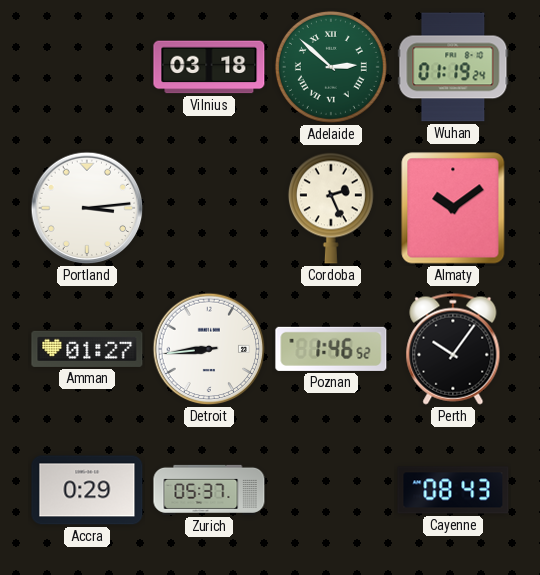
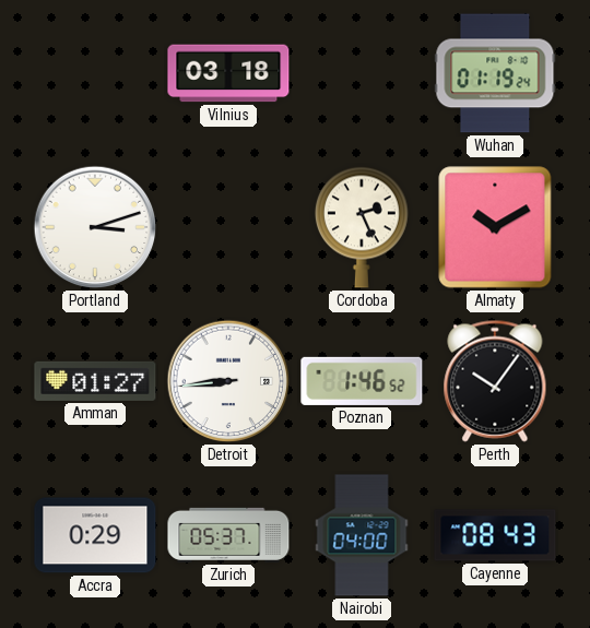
Adelaide: 2:52 -> none
Portland: 3:14 -> 3:12
Almaty: 10:09 -> 10:10
Nairobi: none -> 04:00
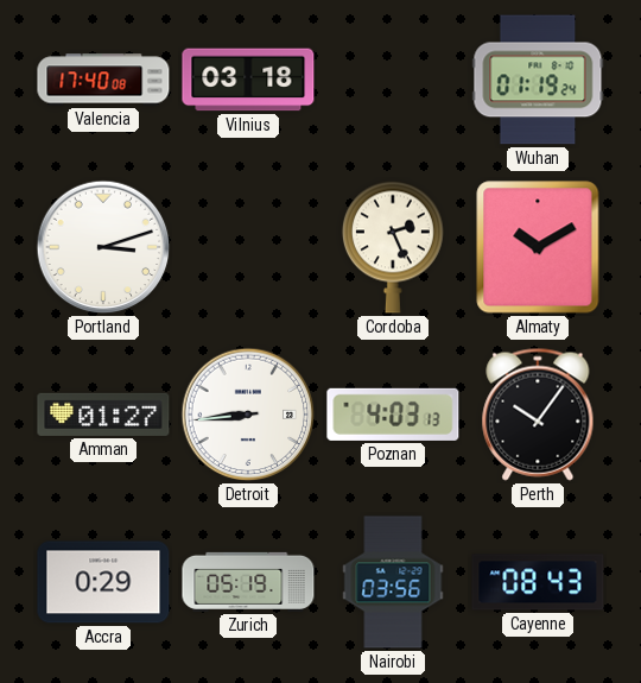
Valencia: none -> 17:40
Poznan: 1:46 -> 4:03
Zurich: 05:37 -> 05:19
Nairobi: 04:00 -> 03:56
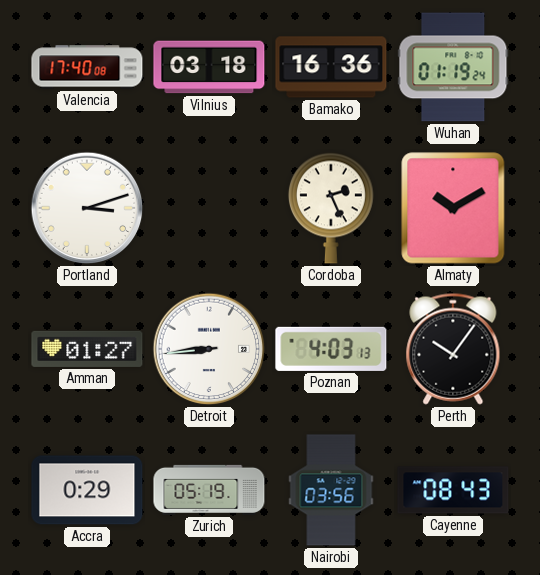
Bamako: none -> 16:36
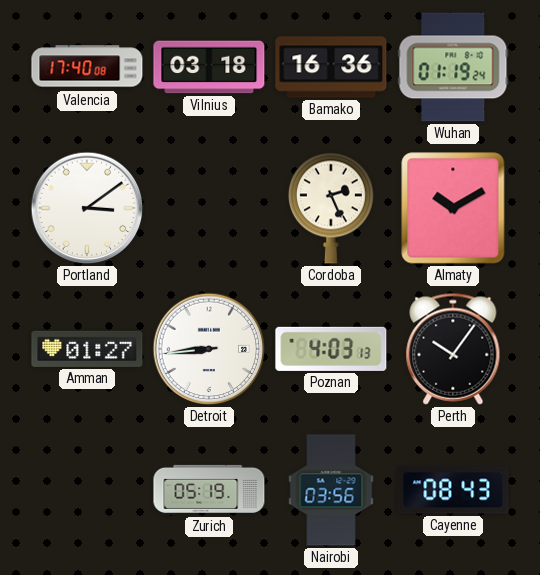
Portland: 3:12 -> 3:09
Accra: 0:29 -> none
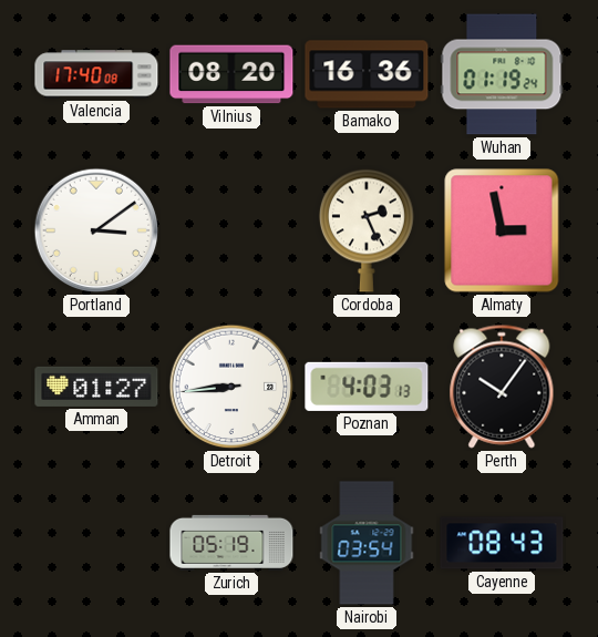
Vilnius: 03:18 -> 08:20
Almaty: 10:10 -> 2:58
Nairobi: 03:56 -> 03:54
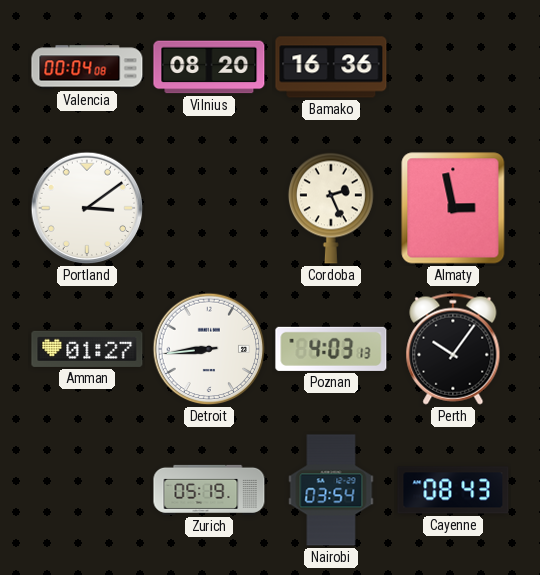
Valencia: 17:40 -> 00:04
Wuhan: 01:19 -> none
